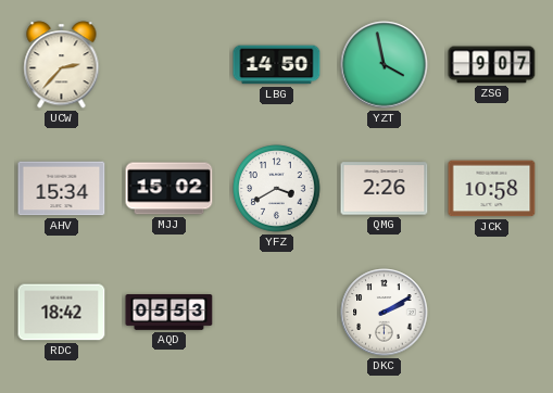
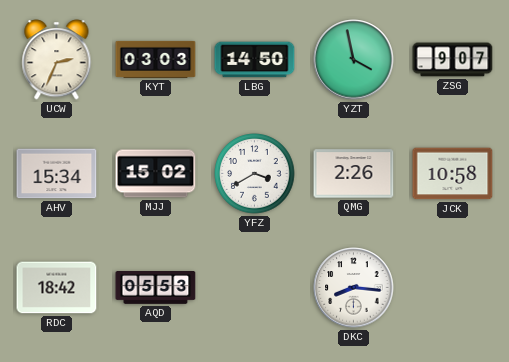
UCW: 2:37 -> 2:34
KYT: none -> 03:03
DKC: 2:10 -> 8:16
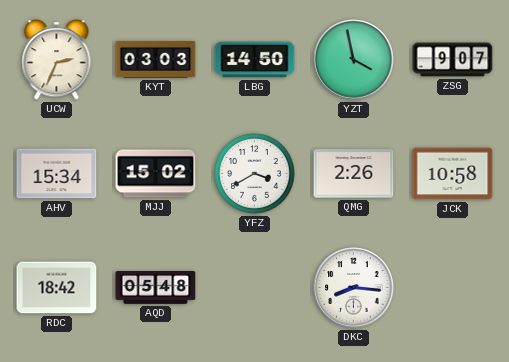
AQD: 05:53 -> 05:48
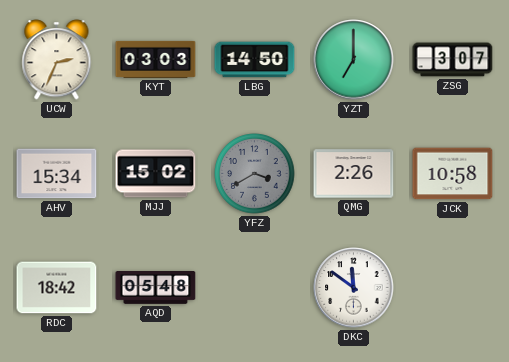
YZT: 3:58 -> 7:00
ZSG: 9:07 -> 3:07
YFZ dial: white -> grey
DKC: 8:16 -> 11:51
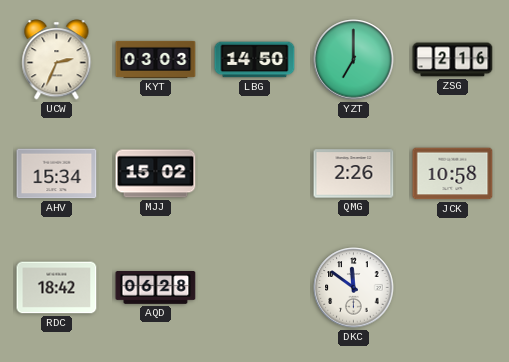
ZSG: 3:07 -> 2:16
YFZ: 3:40 -> none
AQD: 05:48 -> 06:28
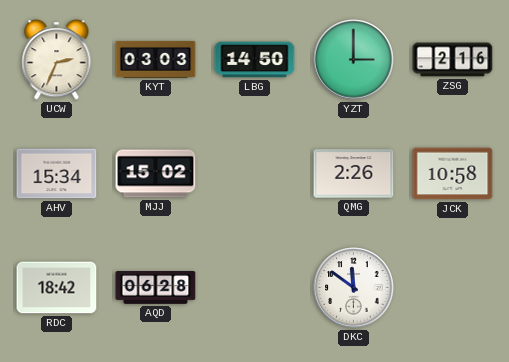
YZT: 7:00 -> 3:00
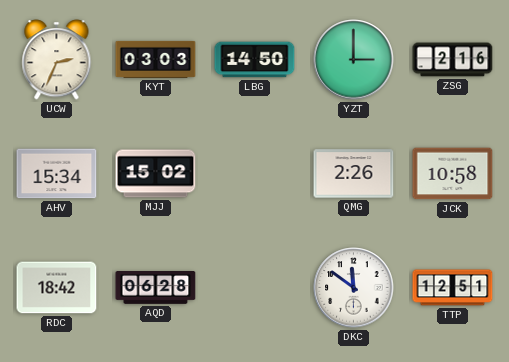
TTP: none -> 12:51
